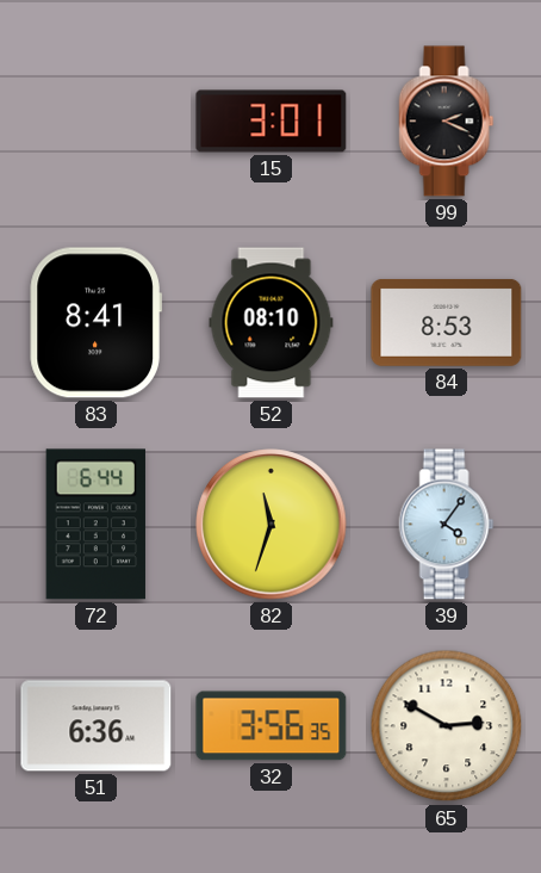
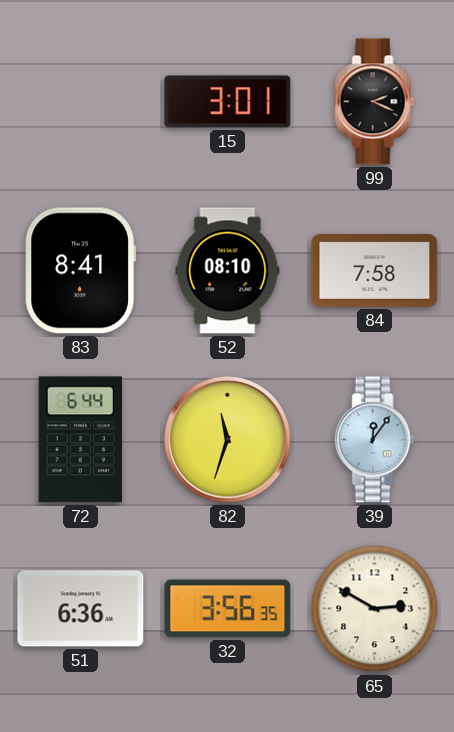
84: 8:53 -> 7:58
39: 4:06 -> 12:06
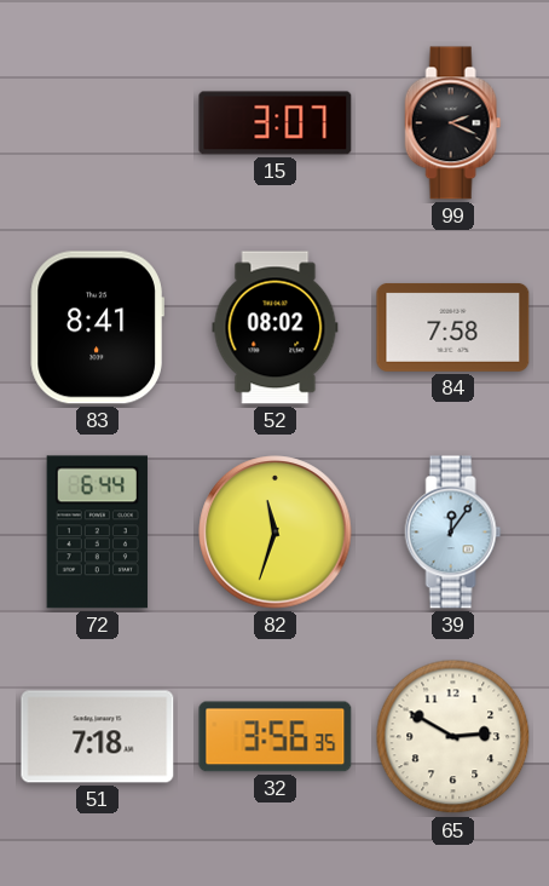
15: 3:01 -> 3:07
52: 08:10 -> 08:02
51: 6:36 -> 7:18
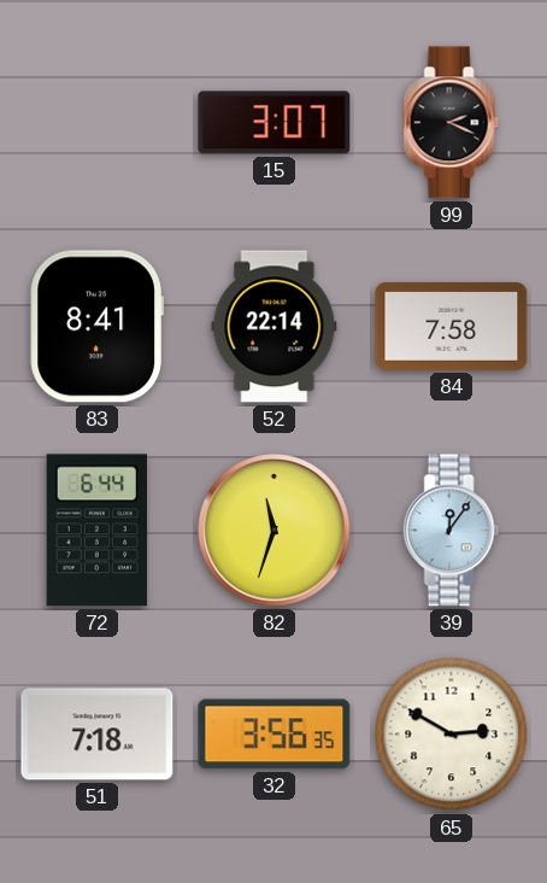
52: 08:02 -> 22:14
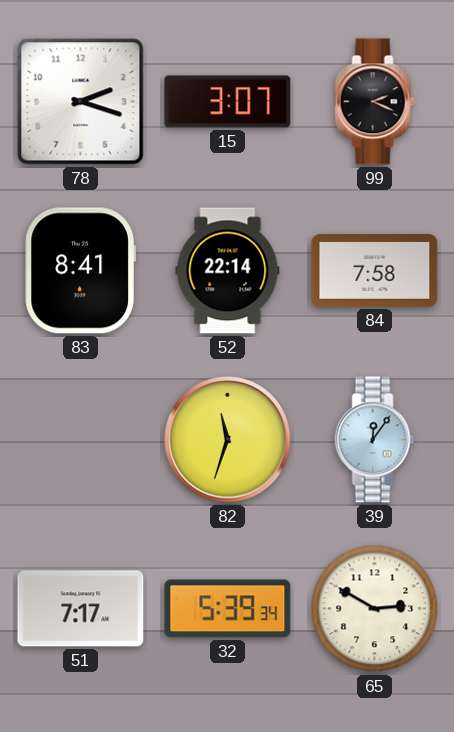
78: none -> 2:18
72: 6:44 -> none
51: 7:18 -> 7:17
32: 3:56 -> 5:39
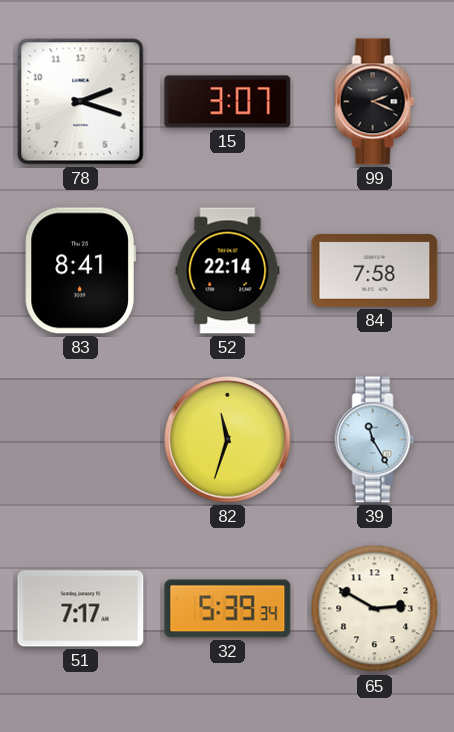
39: 12:06 -> 11:25
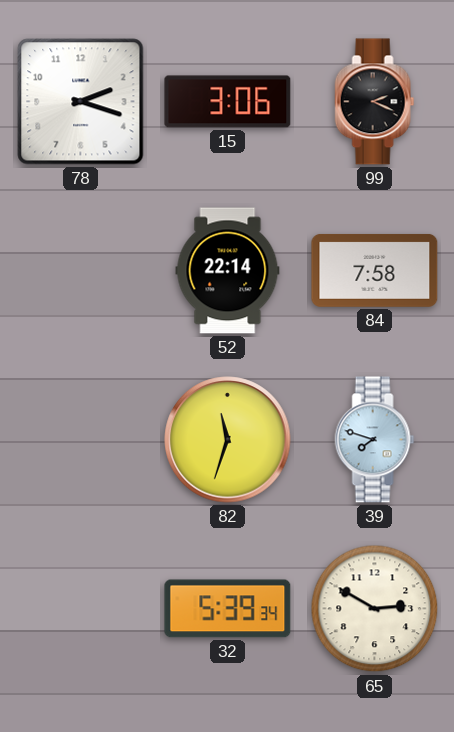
15: 3:07 -> 3:06
83: 8:41 -> none
39: 11:25 -> 7:48
51: 7:17 -> none
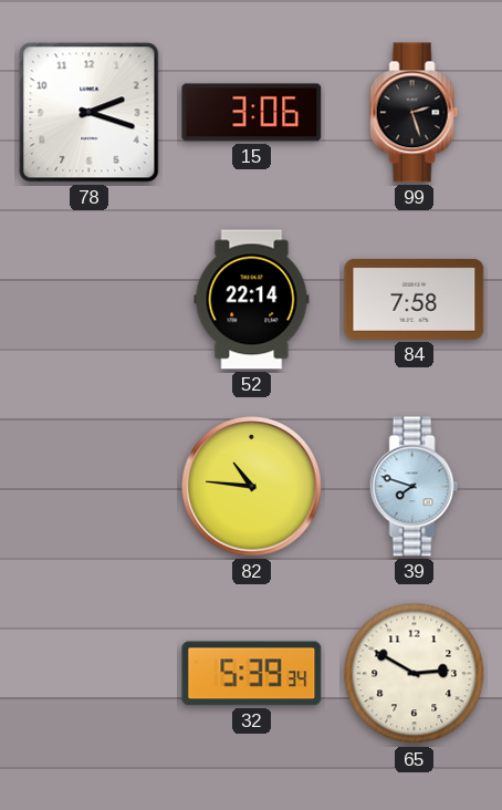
99: 2:19 -> 2:27
82: 11:33 -> 10:46
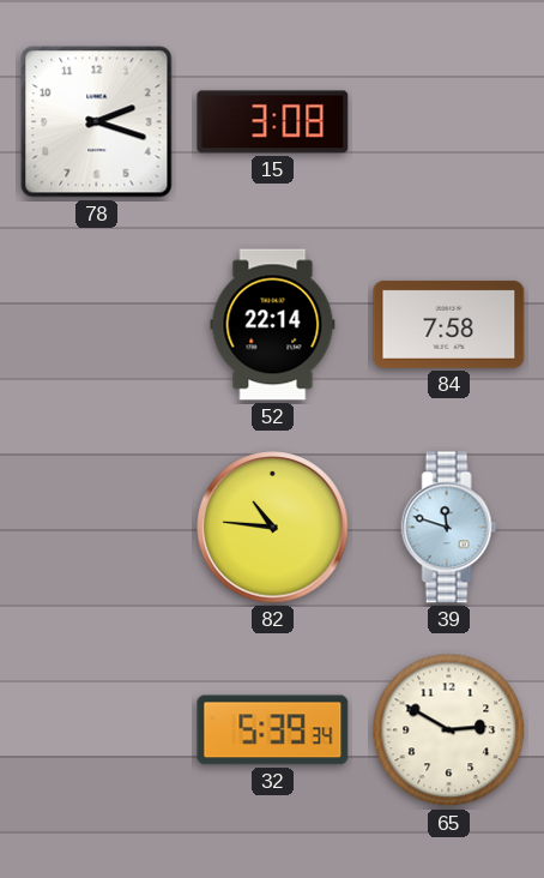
15: 3:06 -> 3:08
99: 2:27 -> none
39: 7:48 -> 11:48
